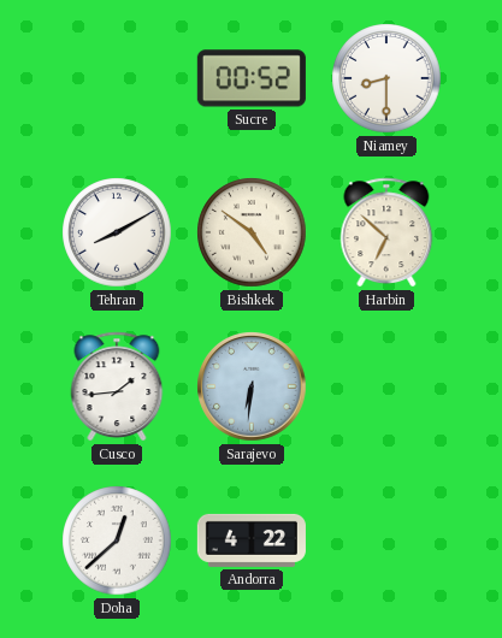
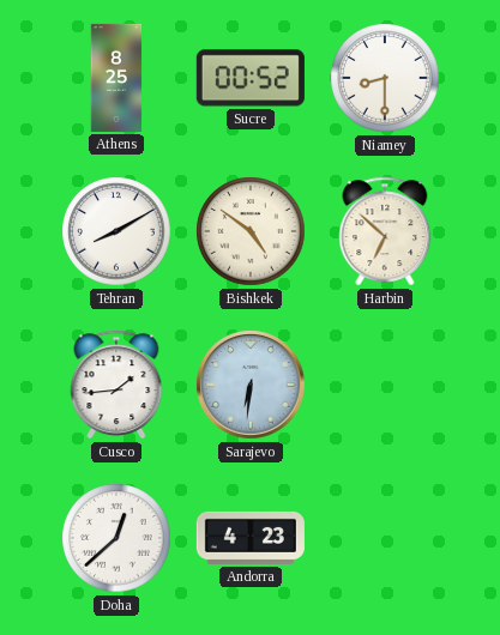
Athens: none -> 8:25
Andorra: 4:22 -> 4:23
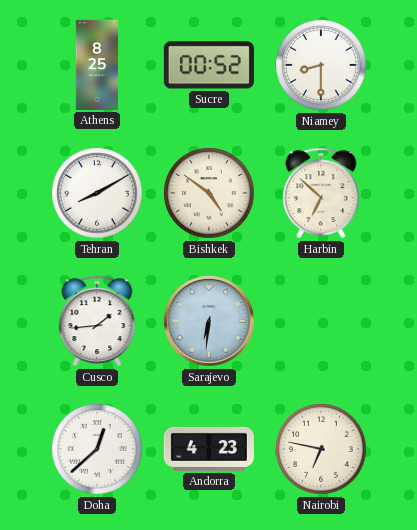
Nairobi: none -> 6:47
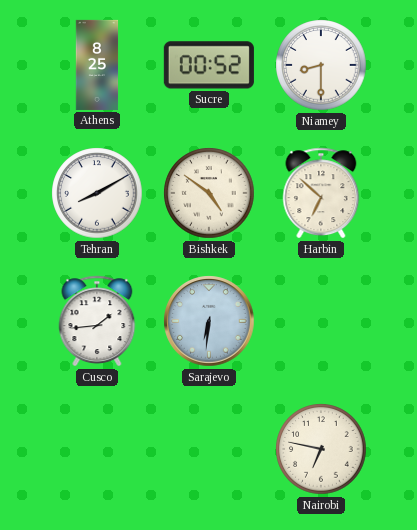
Doha: 12:38 -> none
Andorra: 4:23 -> none
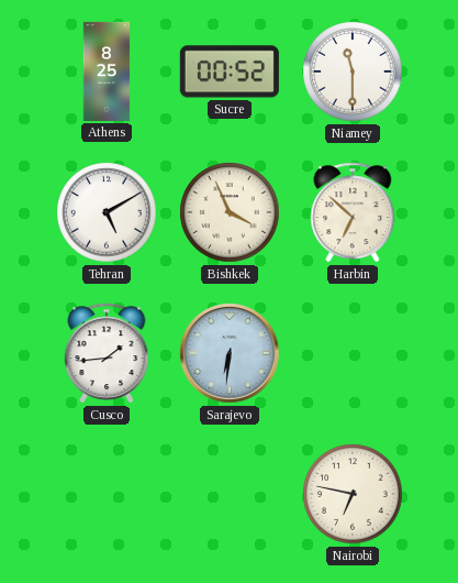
Niamey: 8:30 -> 11:30
Tehran: 8:10 -> 5:10
Bishkek: 4:51 -> 3:56
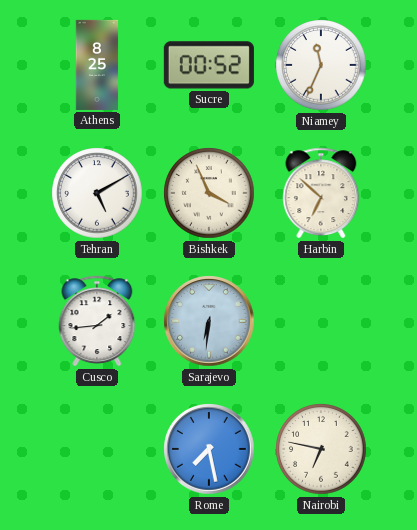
Niamey: 11:30 -> 11:34
Rome: none -> 7:28
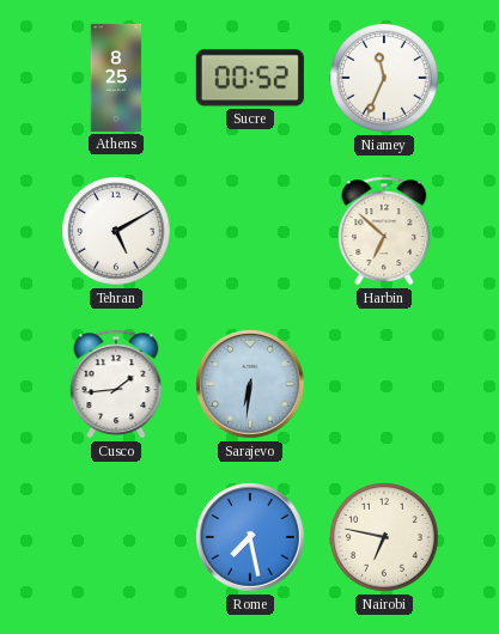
Bishkek: 3:56 -> none
